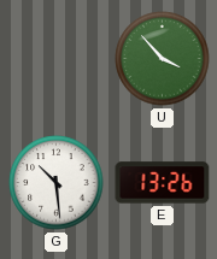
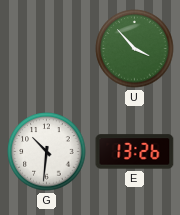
G: 10:29 -> 10:31
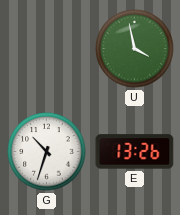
U: 3:53 -> 3:58
G: 10:31 -> 10:33
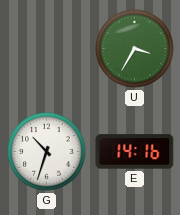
U: 3:58 -> 3:35
E: 13:26 -> 14:16
